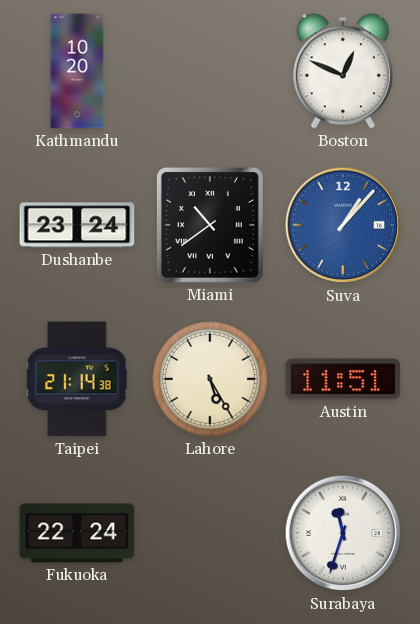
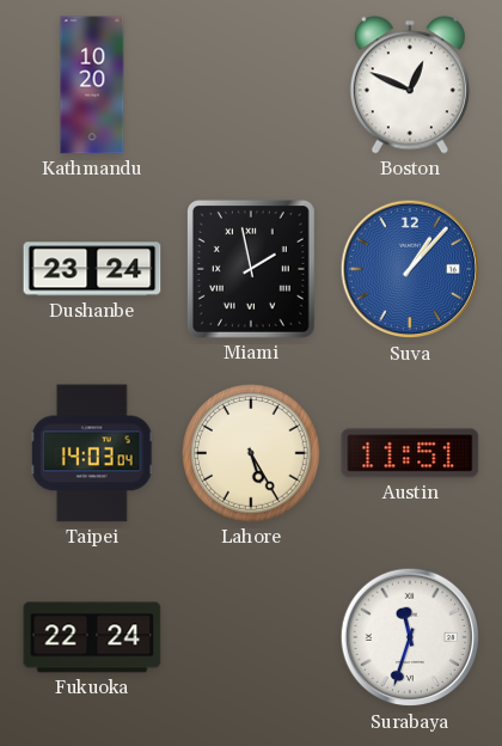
Miami: 10:39 -> 1:58
Taipei: 21:14 -> 14:03
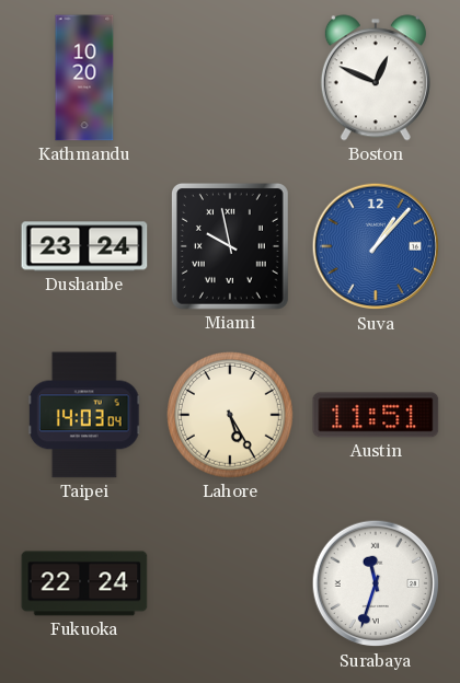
Miami: 1:58 -> 9:58
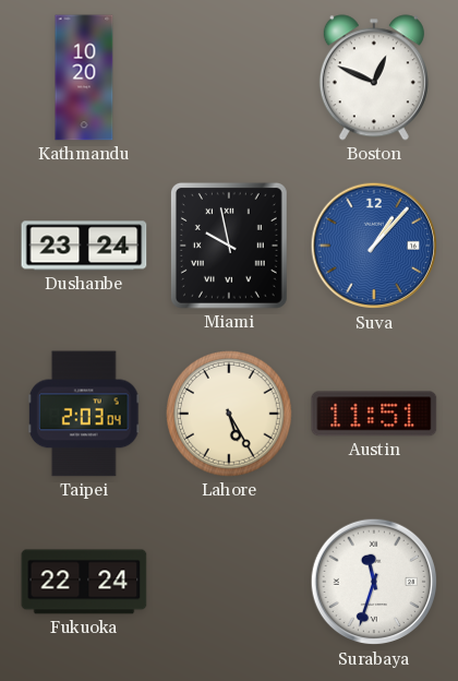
Taipei: 14:03 -> 2:03
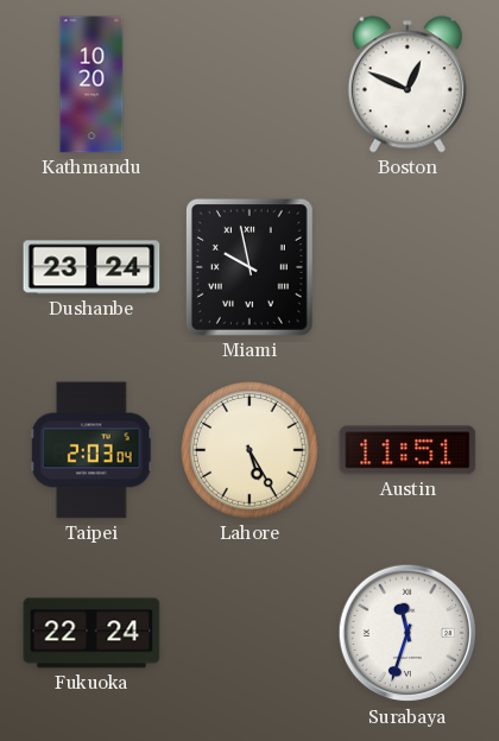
Suva: 1:07 -> none
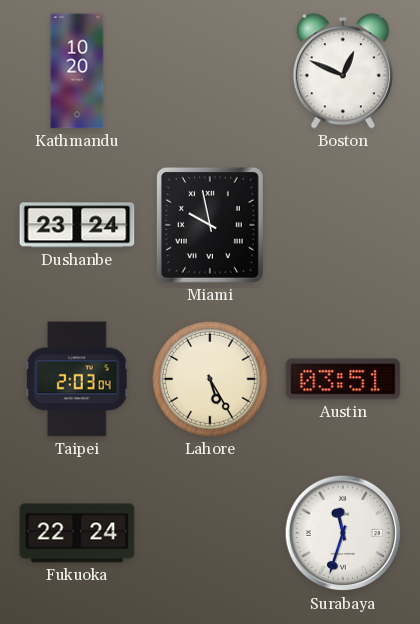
Austin: 11:51 -> 03:51
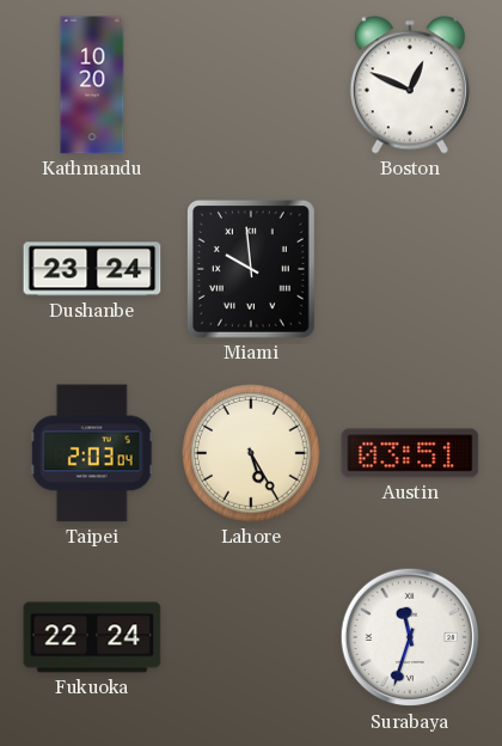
Miami: 9:58 -> 9:59
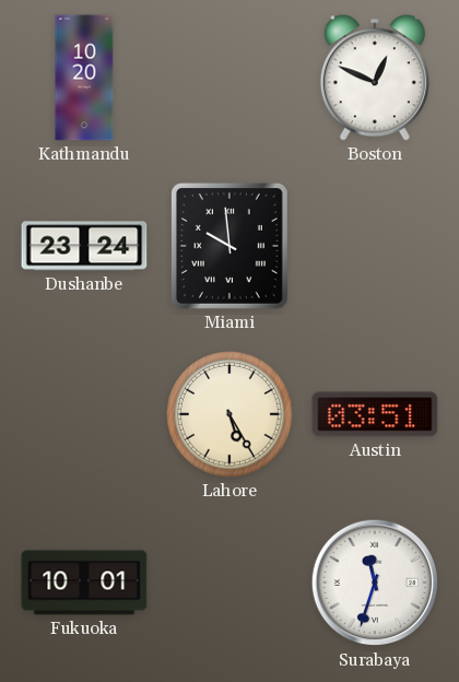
Taipei: 2:03 -> none
Fukuoka: 22:24 -> 10:01
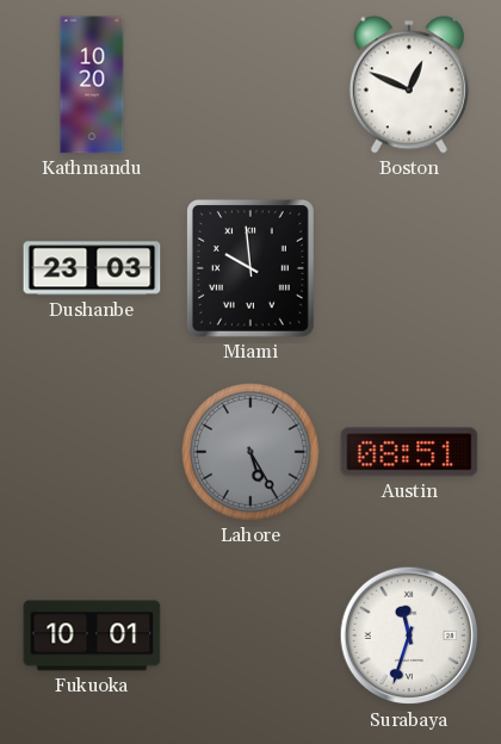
Dushanbe: 23:24 -> 23:03
Lahore dial: cream -> grey
Austin: 03:51 -> 08:51
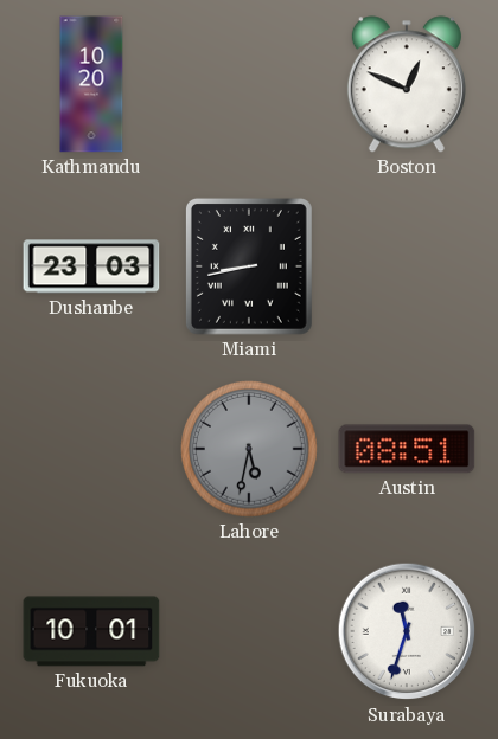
Miami: 9:59 -> 8:43
Lahore: 5:25 -> 5:32
